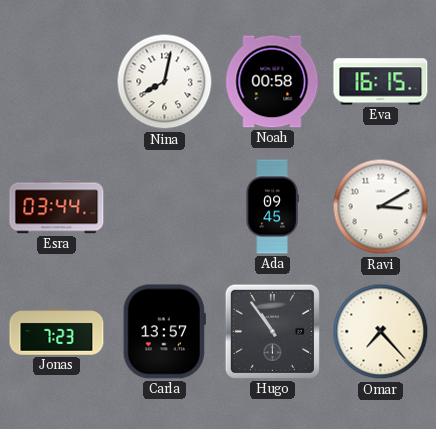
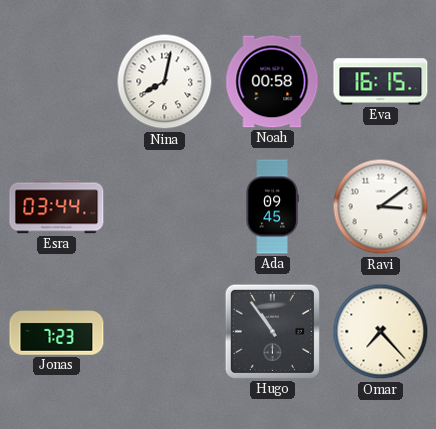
Ravi: 3:10 -> 3:09
Carla: 13:57 -> none
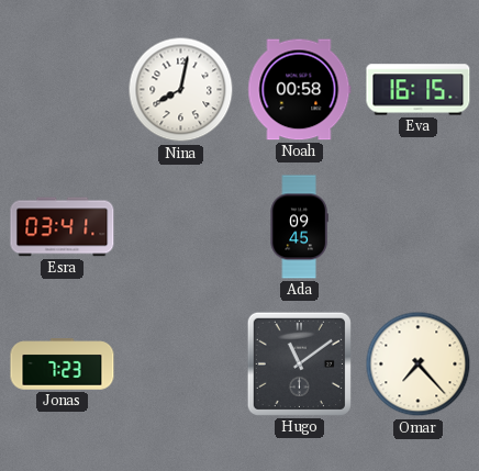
Esra: 03:44 -> 03:41
Ravi: 3:09 -> none
Hugo: 10:54 -> 11:09
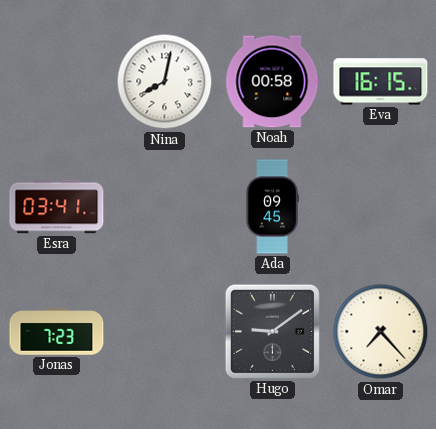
Hugo: 11:09 -> 9:09
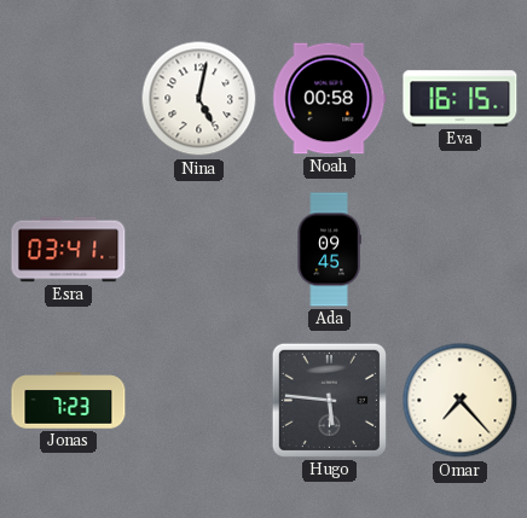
Nina: 8:02 -> 5:02
Hugo: 9:09 -> 5:46
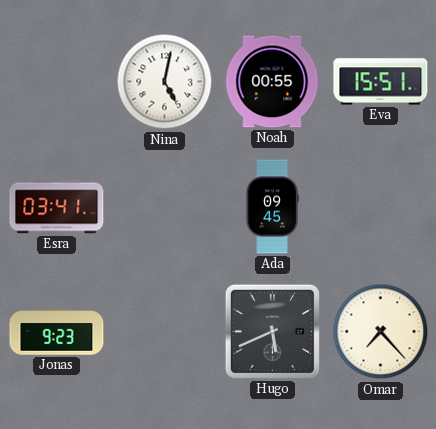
Noah: 00:58 -> 00:55
Eva: 16:15 -> 15:51
Jonas: 7:23 -> 9:23
Hugo: 5:46 -> 5:41
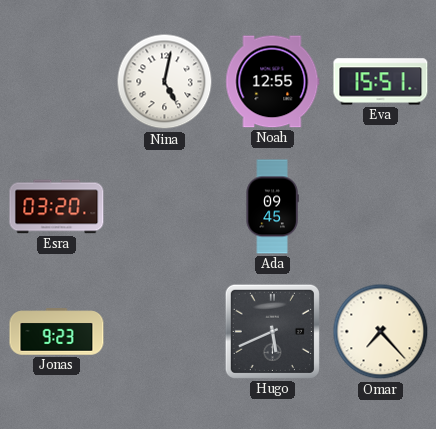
Noah: 00:55 -> 12:55
Esra: 03:41 -> 03:20
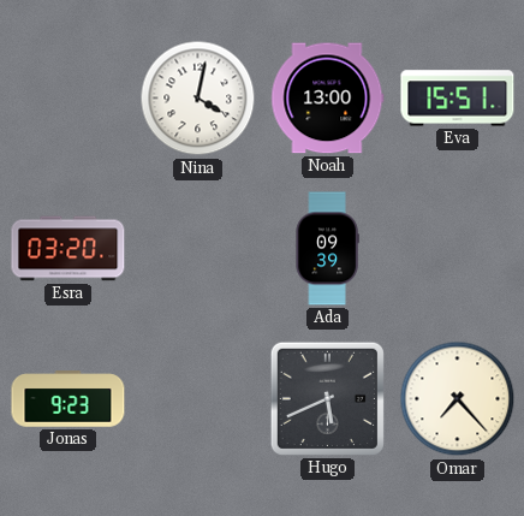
Nina: 5:02 -> 4:02
Noah: 12:55 -> 13:00
Ada: 09:45 -> 09:39
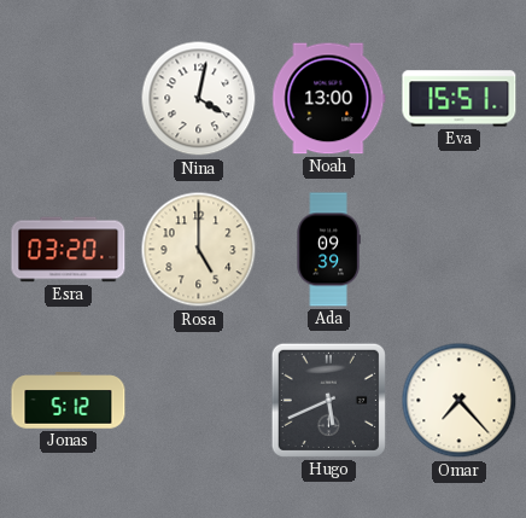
Rosa: none -> 5:00
Jonas: 9:23 -> 5:12
